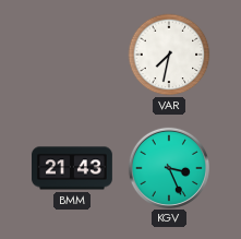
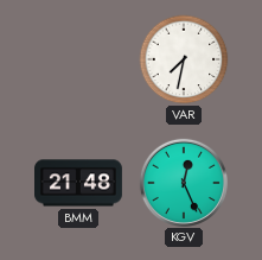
BMM: 21:43 -> 21:48
KGV: 3:26 -> 12:26
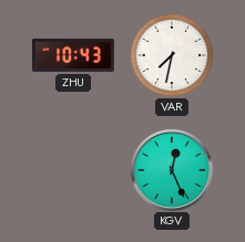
ZHU: none -> 10:43
BMM: 21:48 -> none
